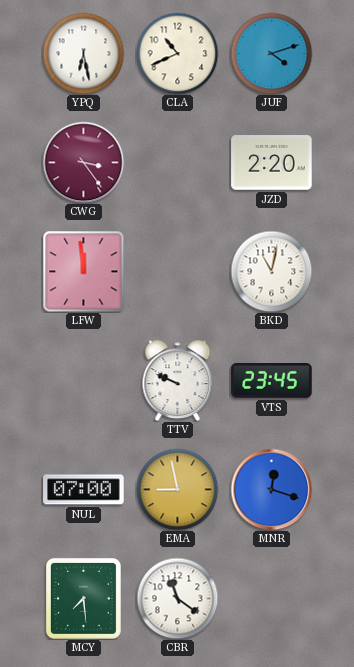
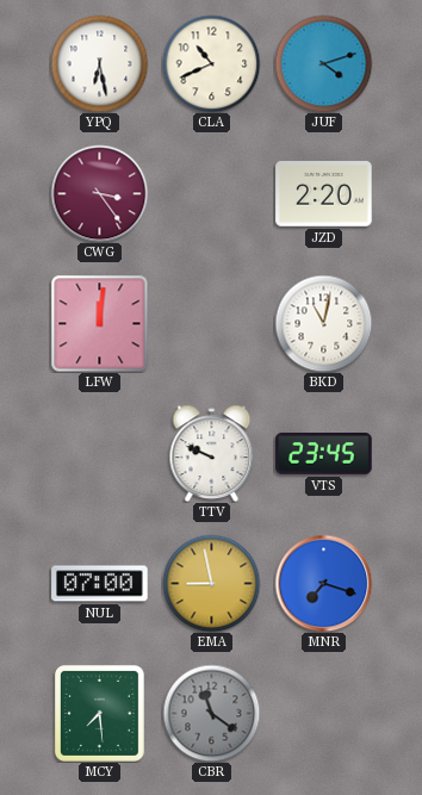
LFW: 11:59 -> 12:01
MNR: 12:18 -> 7:18
CBR dial: white -> grey
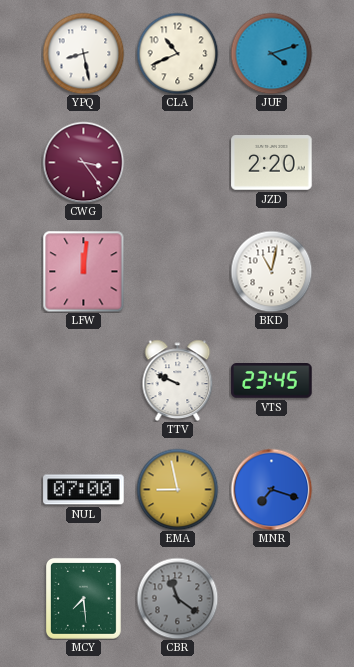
YPQ: 6:28 -> 8:28
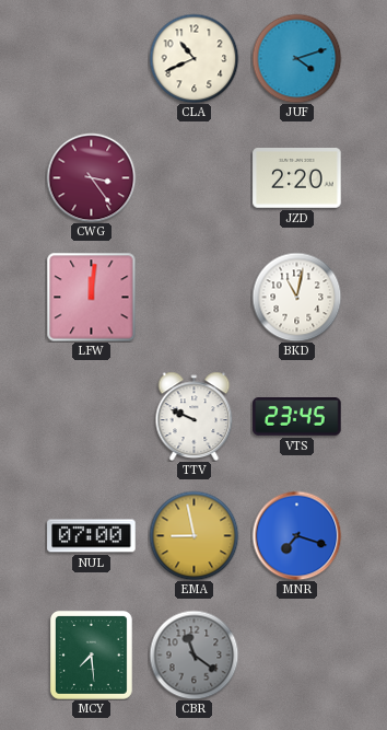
YPQ: 8:28 -> none
